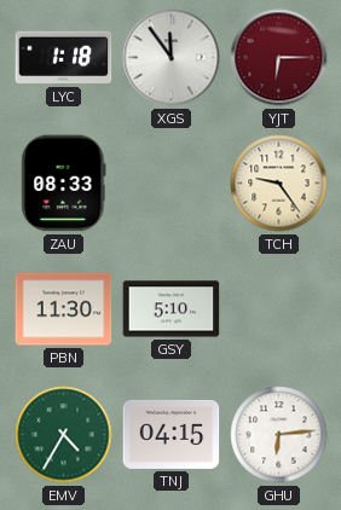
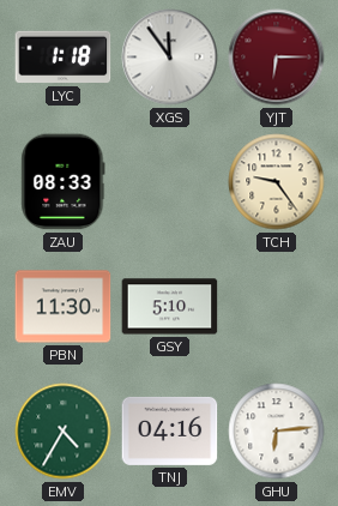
TNJ: 04:15 -> 04:16
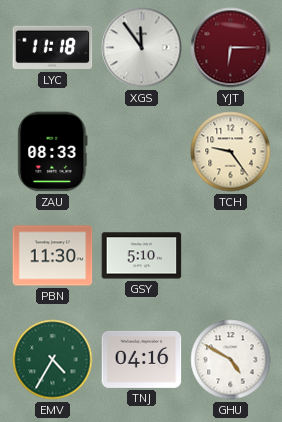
LYC: 1:18 -> 11:18
GHU: 6:14 -> 4:50
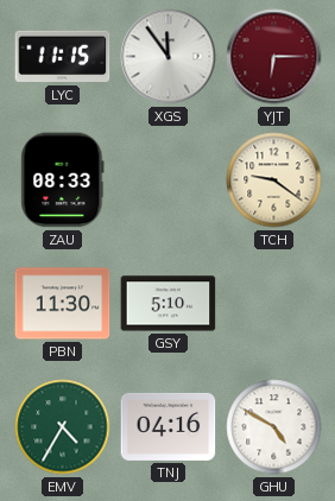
LYC: 11:18 -> 11:15
TCH: 9:24 -> 9:21
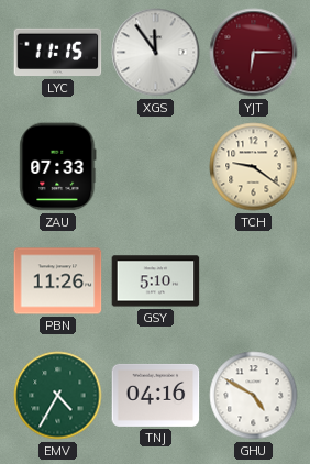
ZAU: 08:33 -> 07:33
PBN: 11:30 -> 11:26
